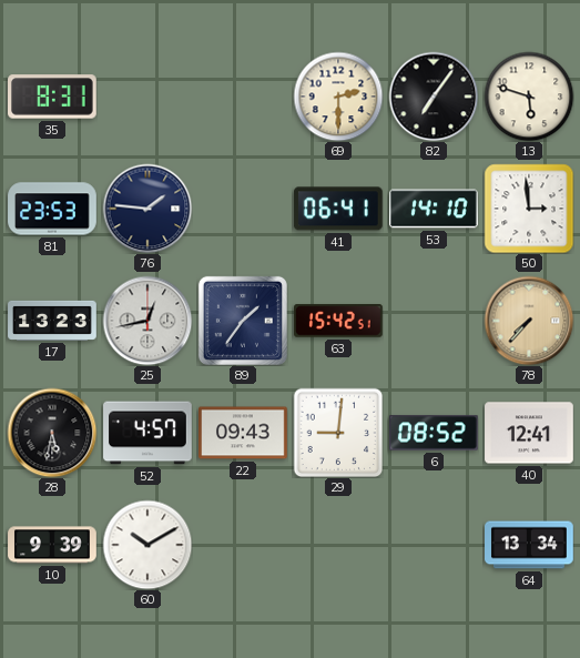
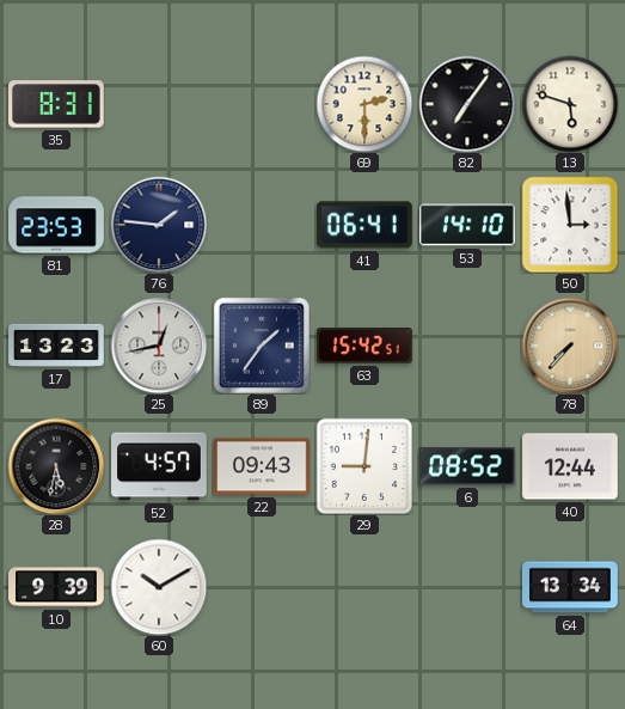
40: 12:41 -> 12:44
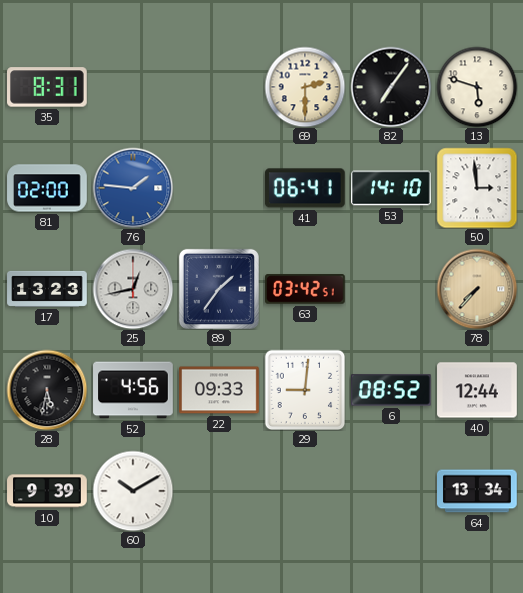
81: 23:53 -> 02:00
76 dial: navy -> blue
63: 15:42 -> 03:42
52: 4:57 -> 4:56
22: 09:43 -> 09:33
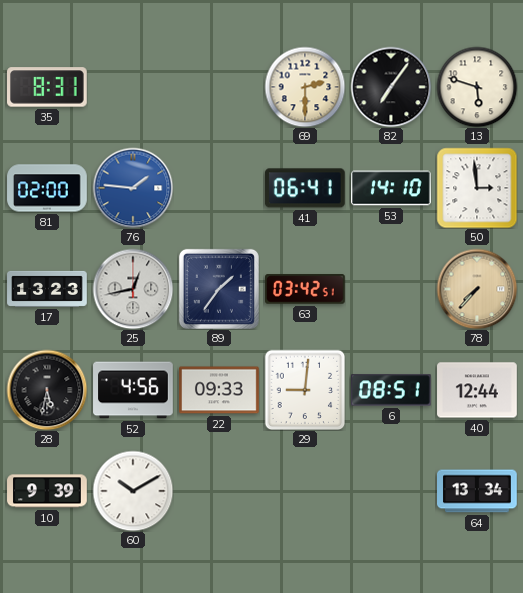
6: 08:52 -> 08:51
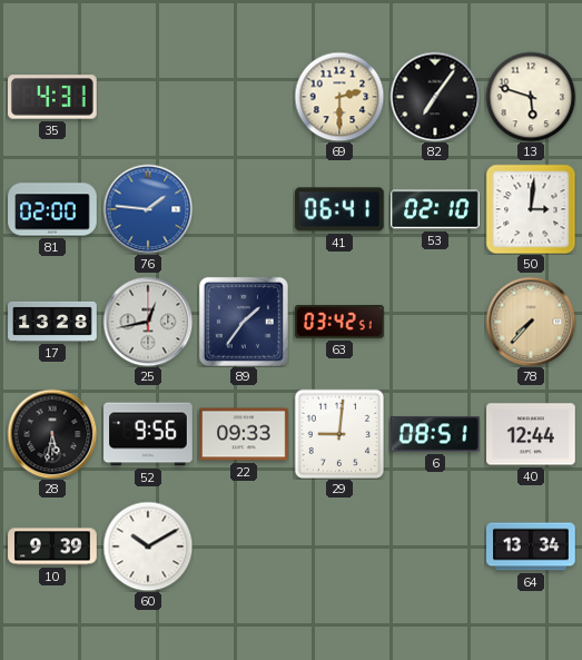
35: 8:31 -> 4:31
53: 14:10 -> 02:10
50: 2:59 -> 3:01
17: 13:23 -> 13:28
52: 4:56 -> 9:56
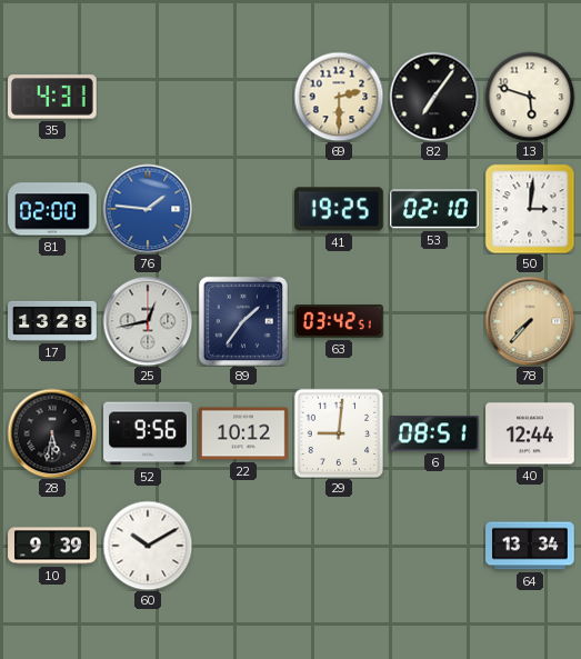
41: 06:41 -> 19:25
22: 09:33 -> 10:12
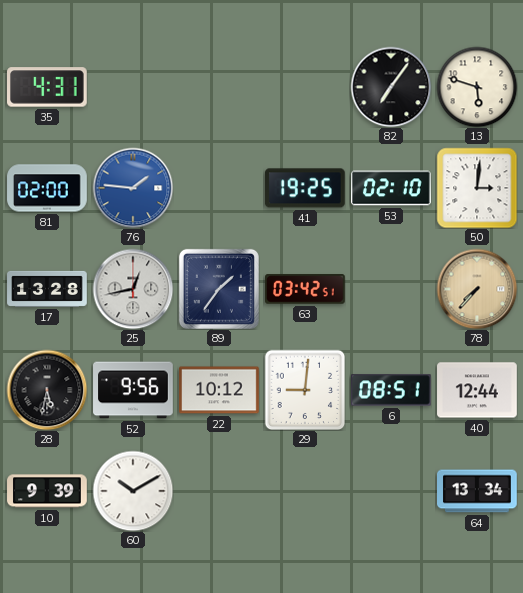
69: 2:30 -> none
